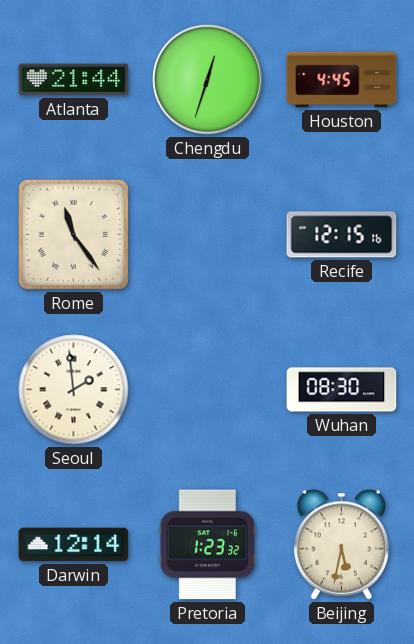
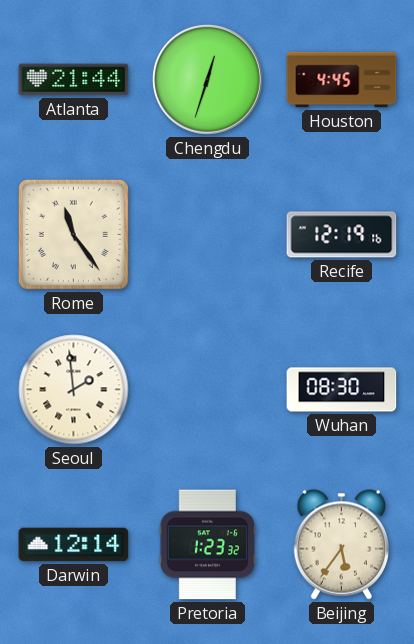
Recife: 12:15 -> 12:19
Beijing: 5:32 -> 5:36
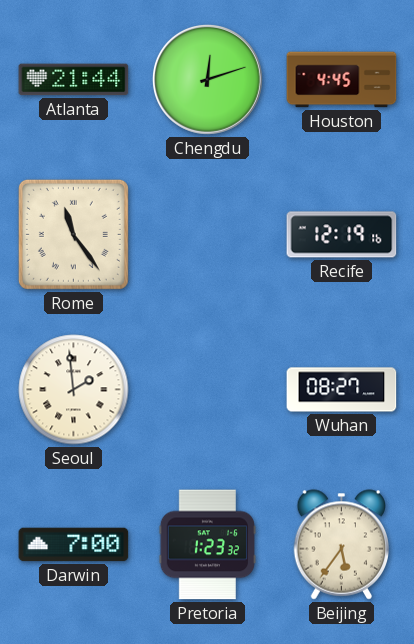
Chengdu: 12:33 -> 12:12
Wuhan: 08:30 -> 08:27
Darwin: 12:14 -> 7:00
